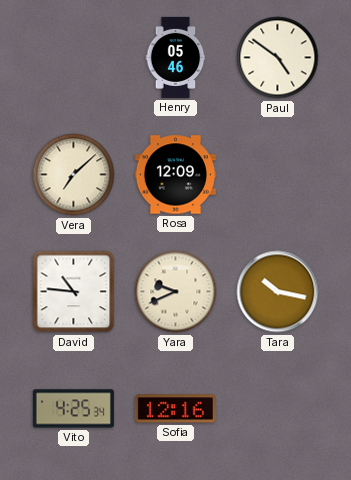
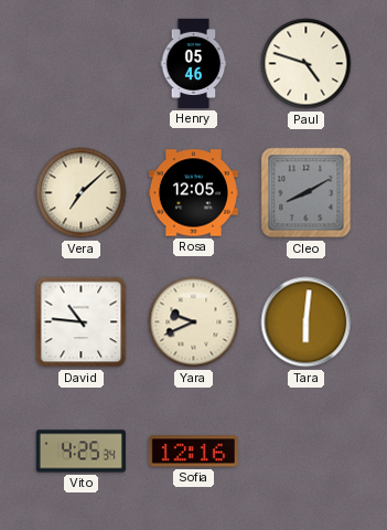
Paul: 4:51 -> 4:48
Rosa: 12:09 -> 12:05
Cleo: none -> 8:10
Tara: 10:17 -> 6:01
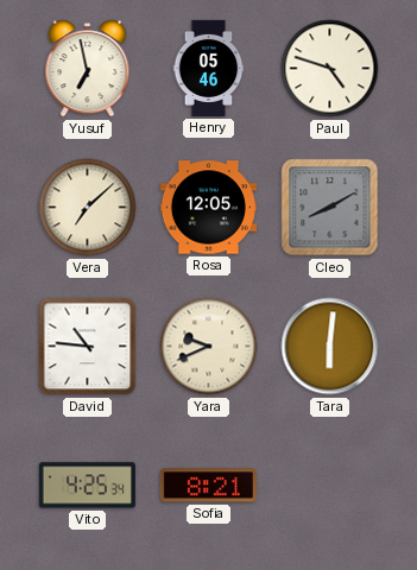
Yusuf: none -> 6:58
Sofia: 12:16 -> 8:21
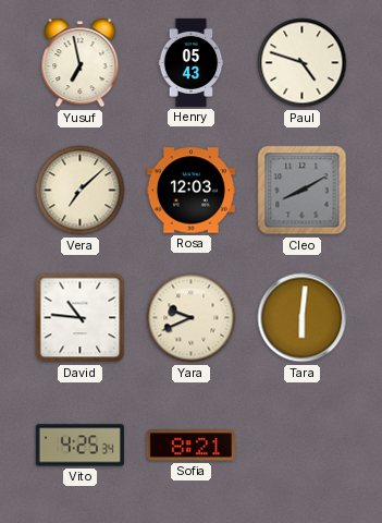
Henry: 05:46 -> 05:43
Rosa: 12:05 -> 12:03
